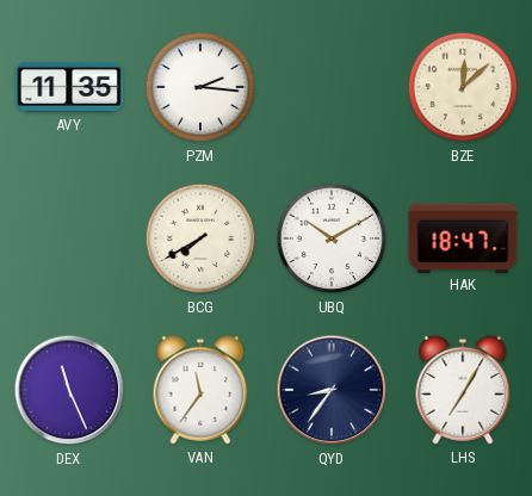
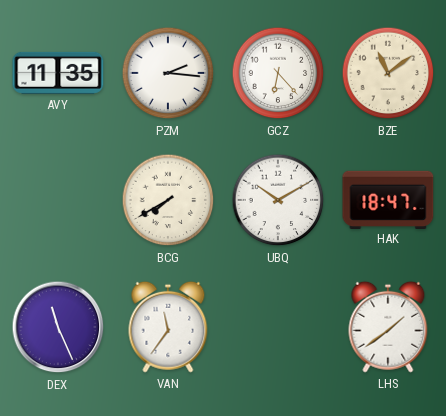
GCZ: none -> 6:23
BZE: 12:08 -> 11:09
QYD: 8:36 -> none
LHS: 7:05 -> 1:39
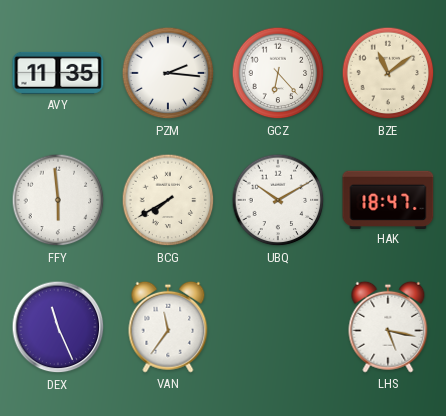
FFY: none -> 5:59
LHS: 1:39 -> 5:17
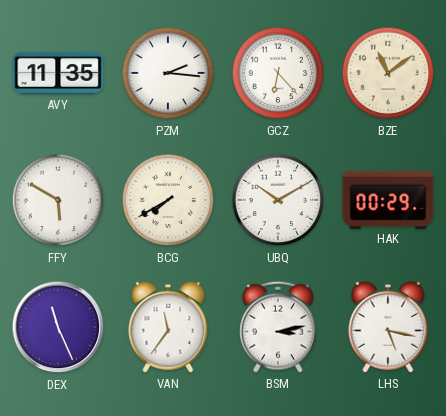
FFY: 5:59 -> 5:50
HAK: 18:47 -> 00:29
BSM: none -> 3:13
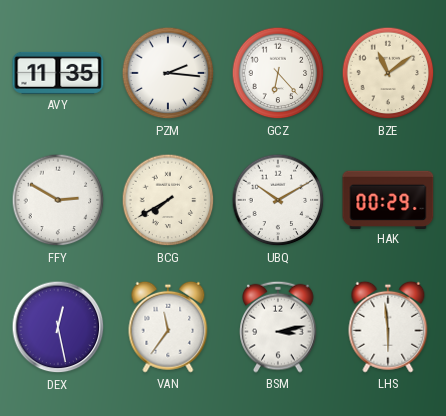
FFY: 5:50 -> 2:50
DEX: 11:26 -> 12:28
LHS: 5:17 -> 5:59
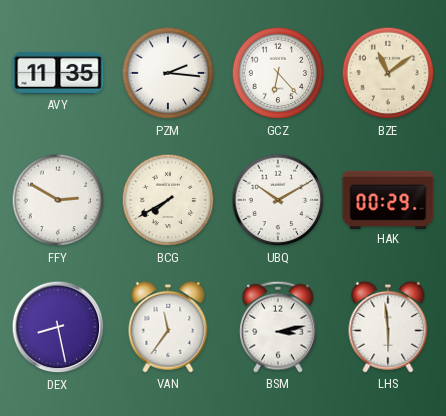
DEX: 12:28 -> 8:28
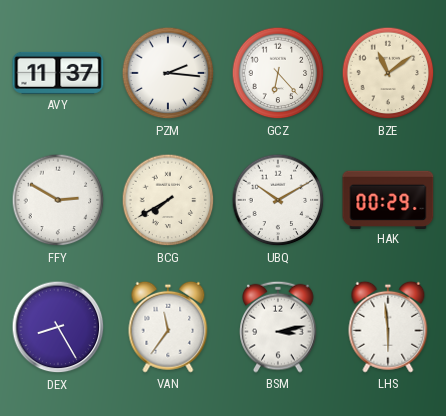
AVY: 11:35 -> 11:37
DEX: 8:28 -> 8:25
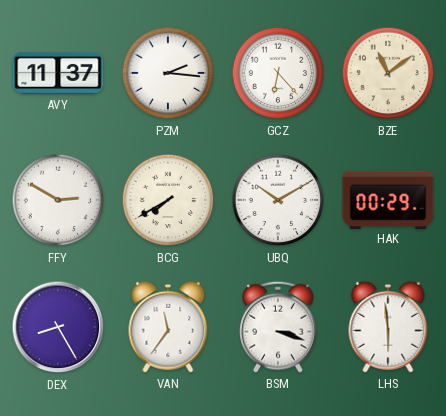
BSM: 3:13 -> 3:18
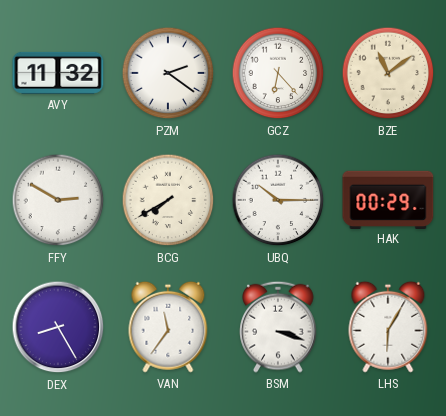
AVY: 11:37 -> 11:32
PZM: 2:16 -> 2:21
UBQ: 10:10 -> 10:15
LHS: 5:59 -> 6:05
